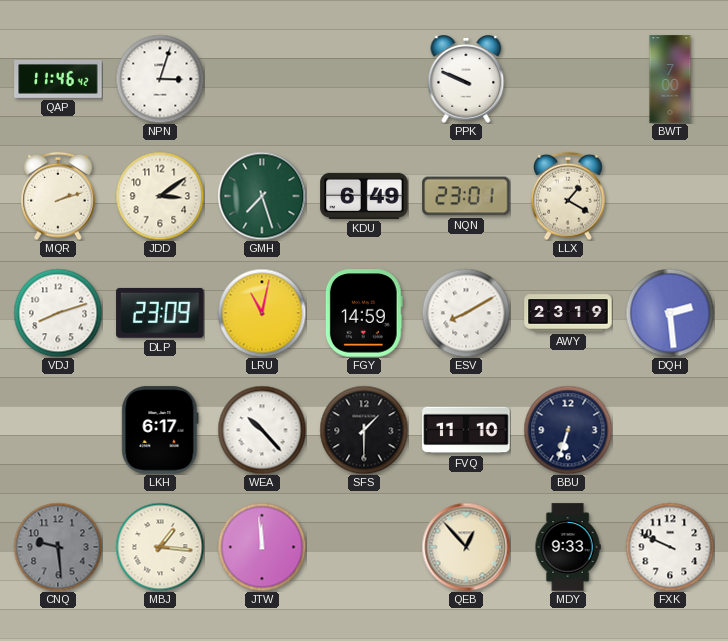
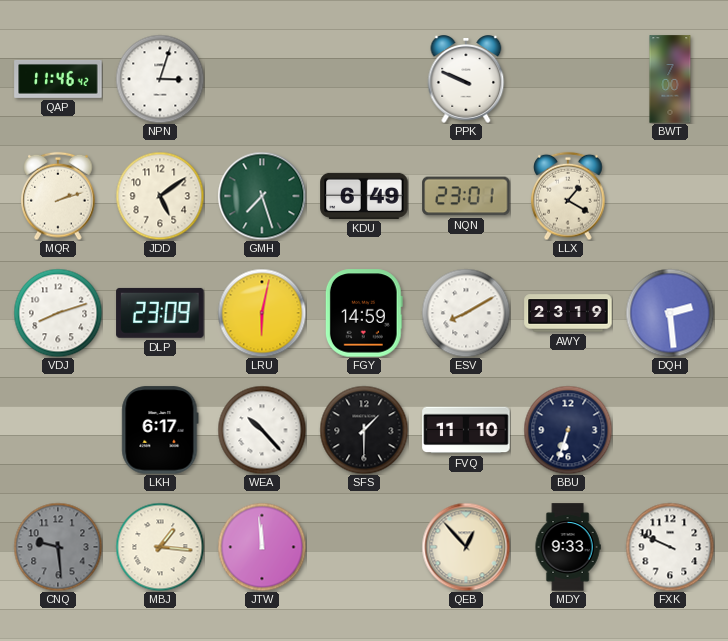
JDD: 3:09 -> 5:09
LRU: 11:02 -> 6:02
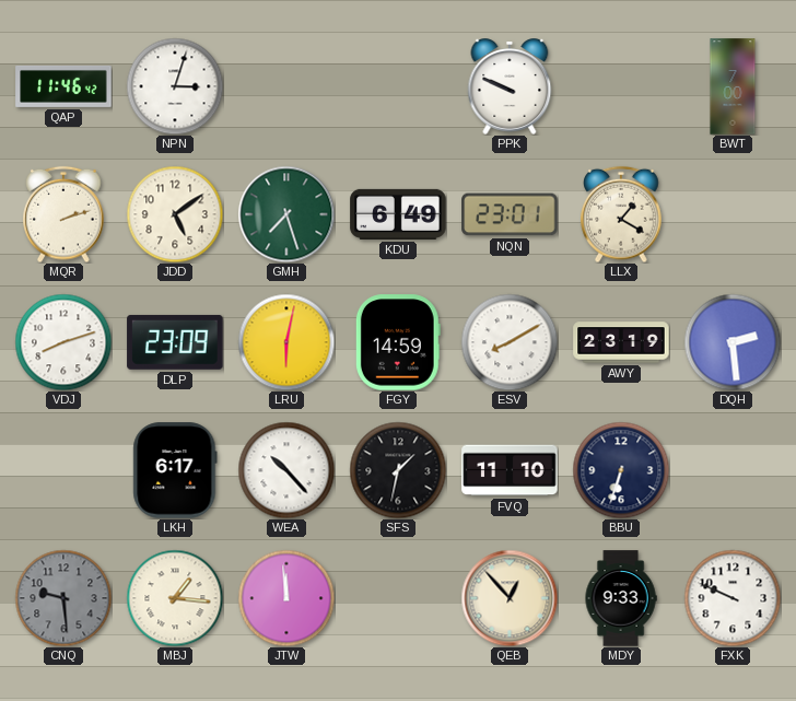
SFS: 1:30 -> 1:32
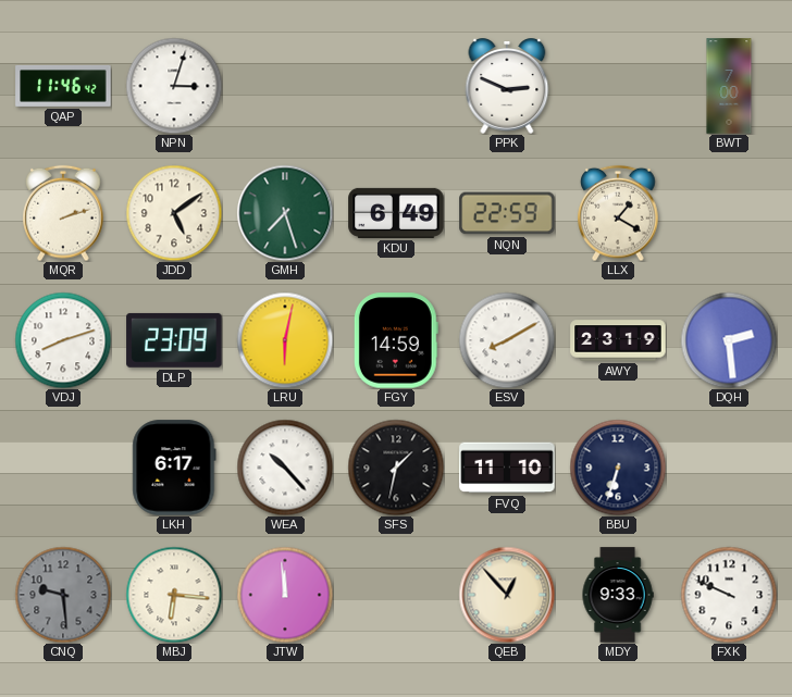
PPK: 9:49 -> 2:49
NQN: 23:01 -> 22:59
MBJ: 1:16 -> 6:16
